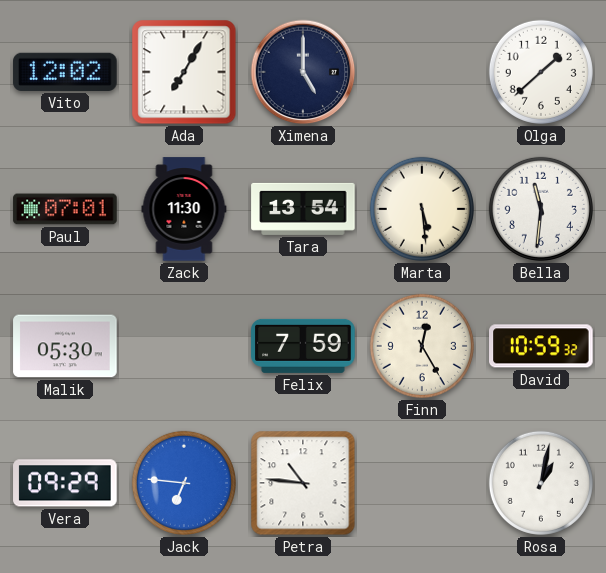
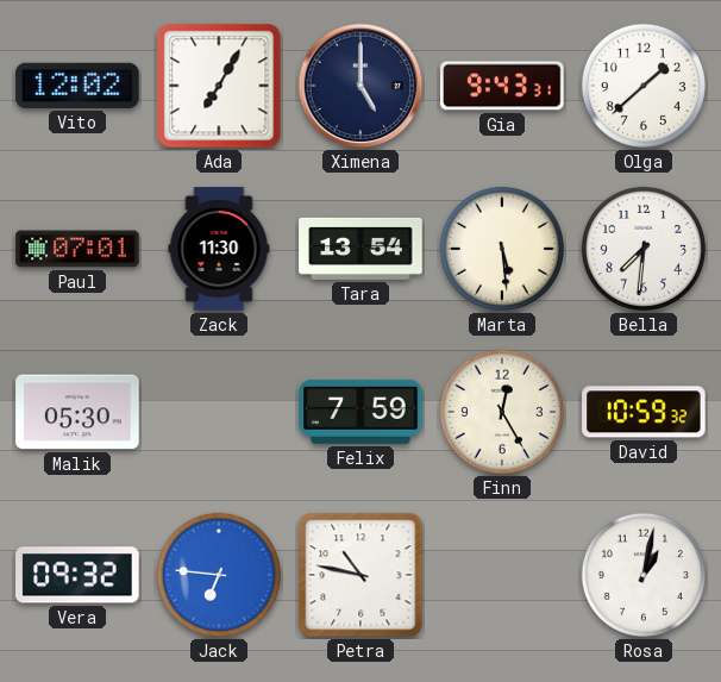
Gia: none -> 9:43
Bella: 11:31 -> 7:31
Vera: 09:29 -> 09:32
Petra: 10:46 -> 10:47
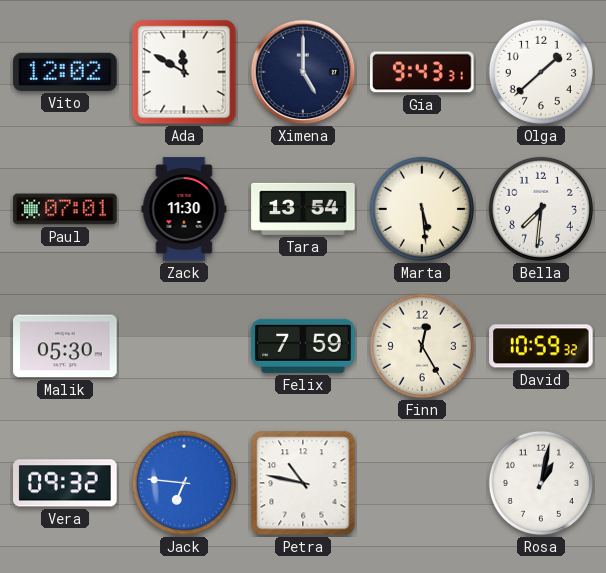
Ada: 7:05 -> 11:50
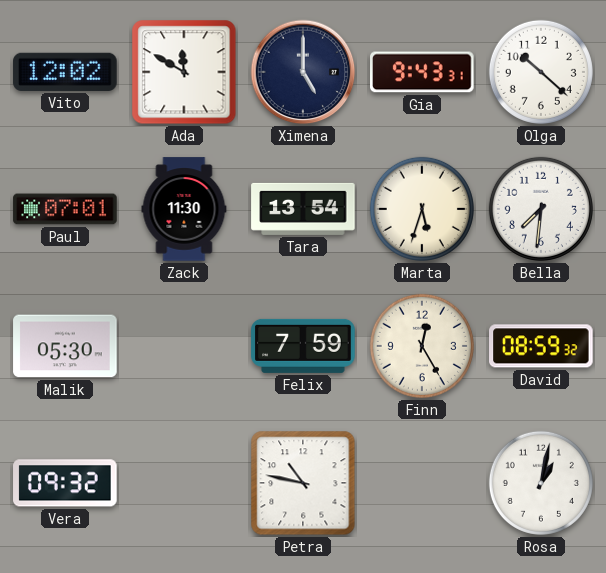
Olga: 1:38 -> 10:22
Marta: 5:29 -> 5:33
David: 10:59 -> 08:59
Jack: 6:46 -> none
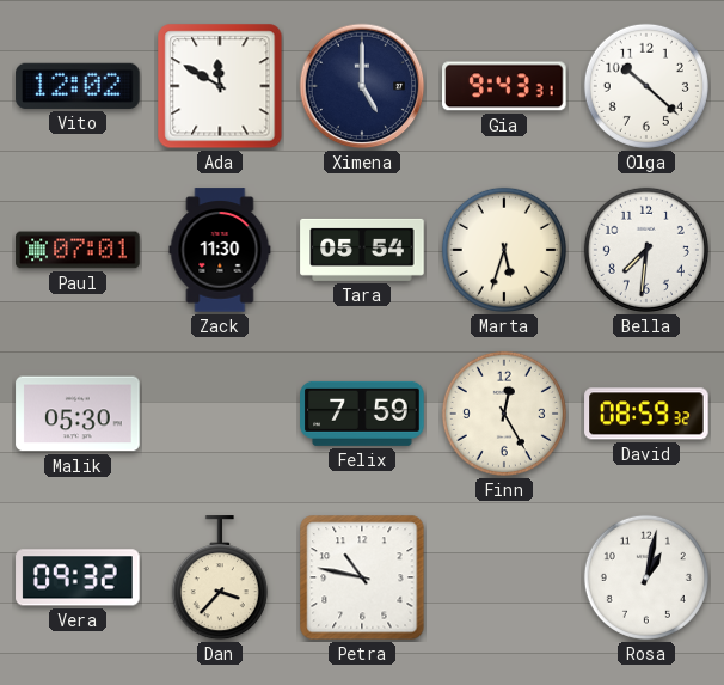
Tara: 13:54 -> 05:54
Dan: none -> 3:37
